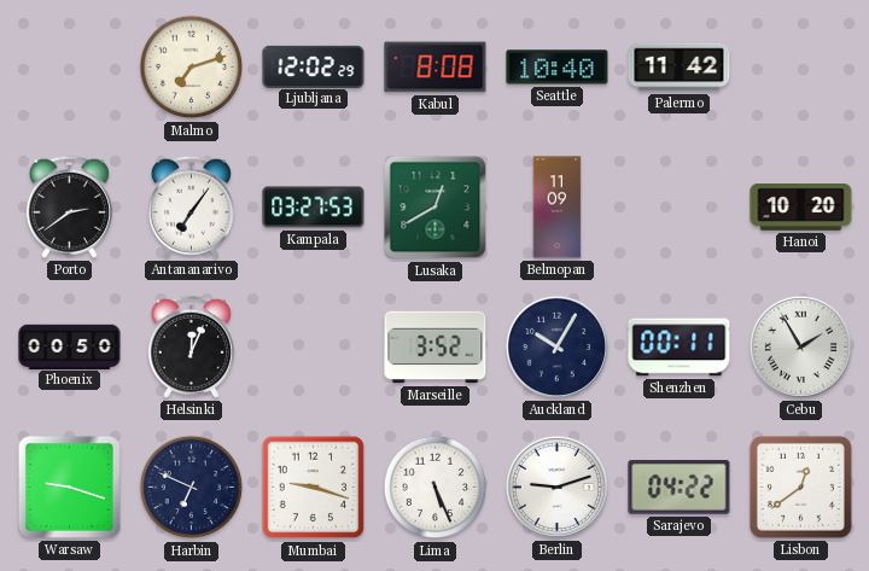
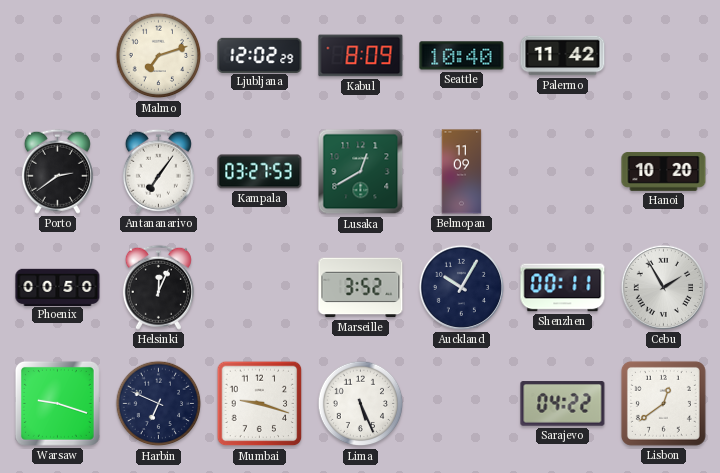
Kabul: 8:08 -> 8:09
Berlin: 9:12 -> none
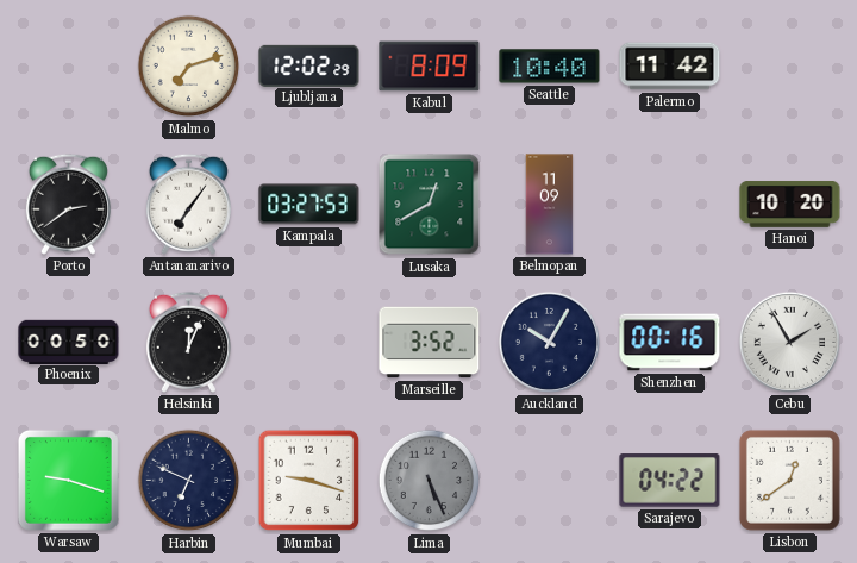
Shenzhen: 00:11 -> 00:16
Lima dial: white -> grey
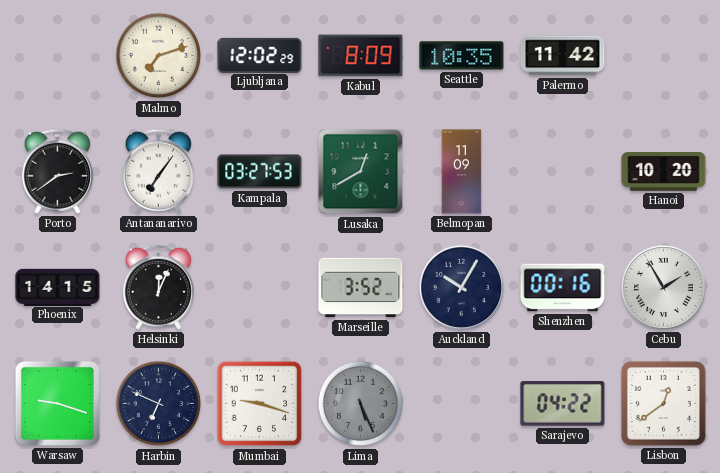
Seattle: 10:40 -> 10:35
Phoenix: 00:50 -> 14:15
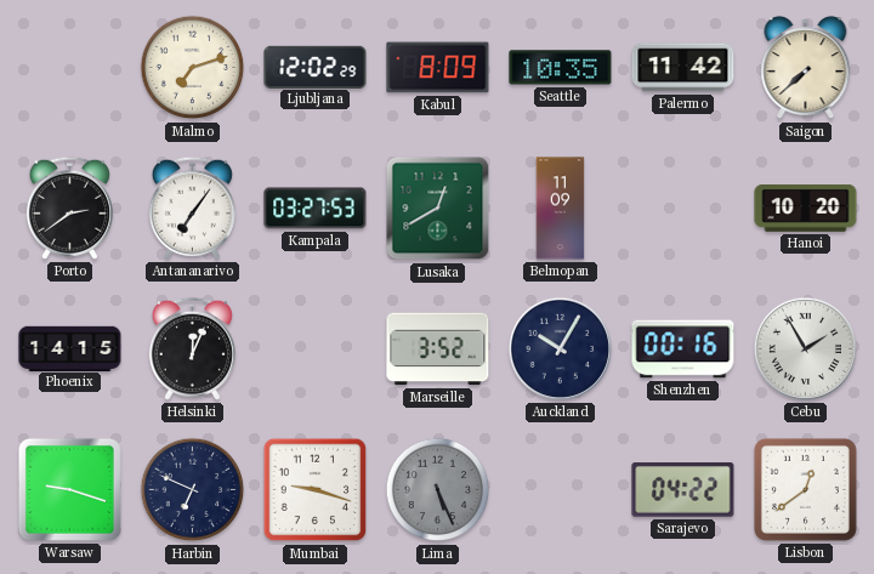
Saigon: none -> 7:38
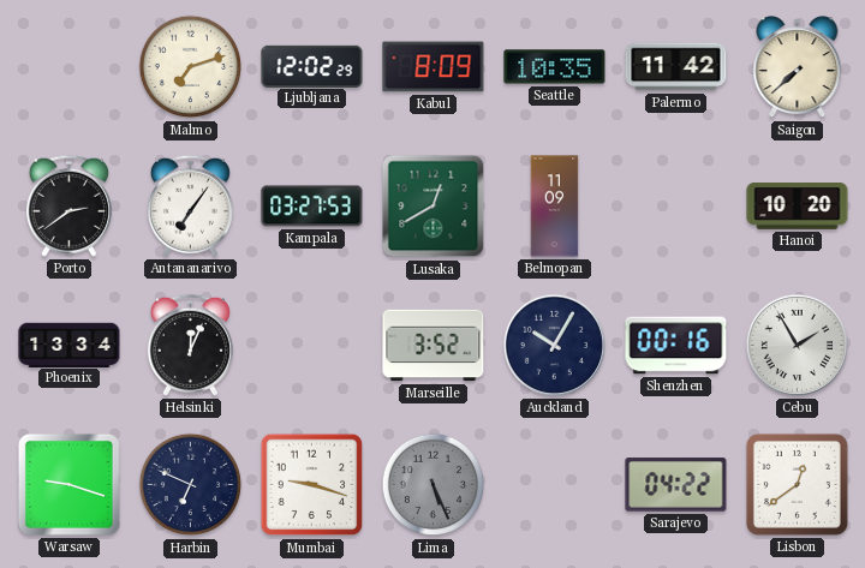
Phoenix: 14:15 -> 13:34
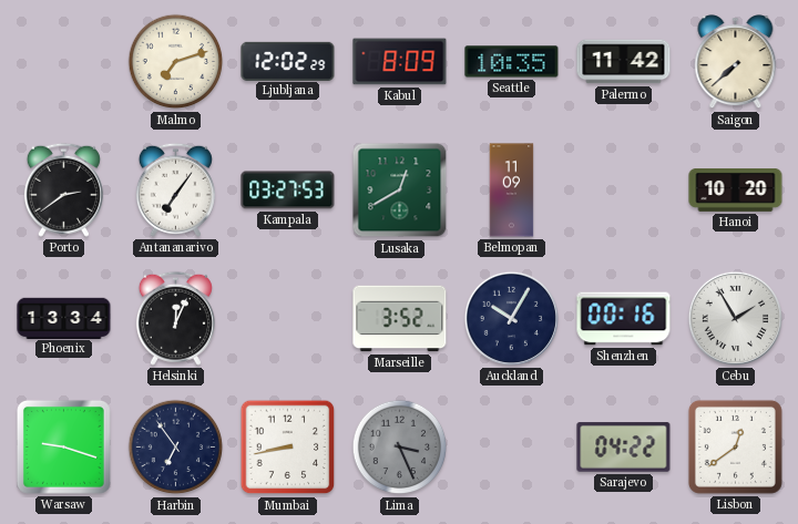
Harbin: 6:49 -> 6:54
Mumbai: 9:18 -> 8:43
Lima: 5:26 -> 3:26
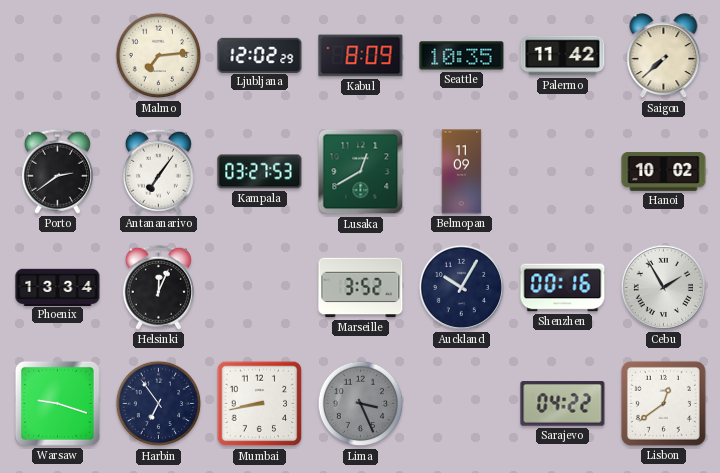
Malmo: 7:12 -> 7:14
Hanoi: 10:20 -> 10:02
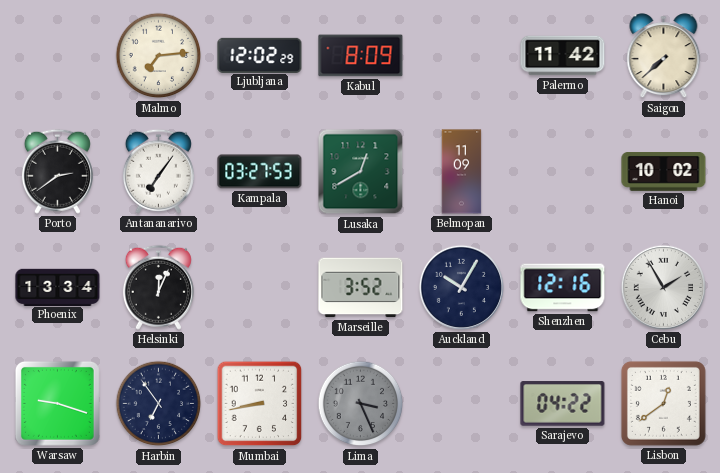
Seattle: 10:35 -> none
Shenzhen: 00:16 -> 12:16
